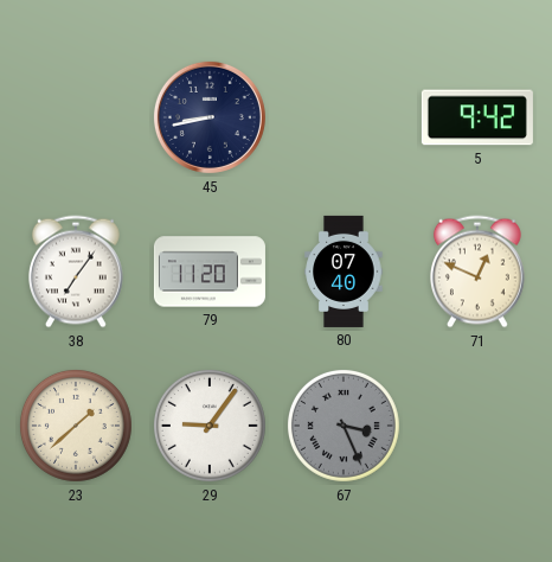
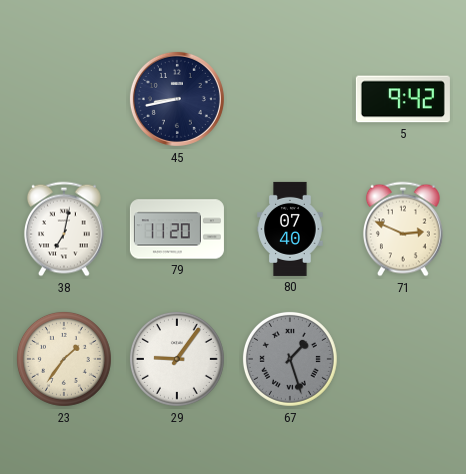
38: 7:06 -> 7:02
71: 12:49 -> 2:49
23: 1:38 -> 1:36
67: 3:26 -> 1:27
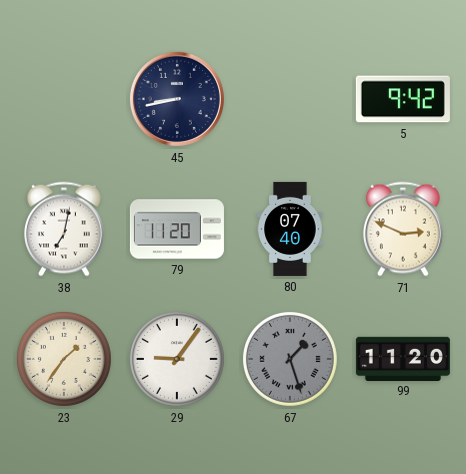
99: none -> 11:20
